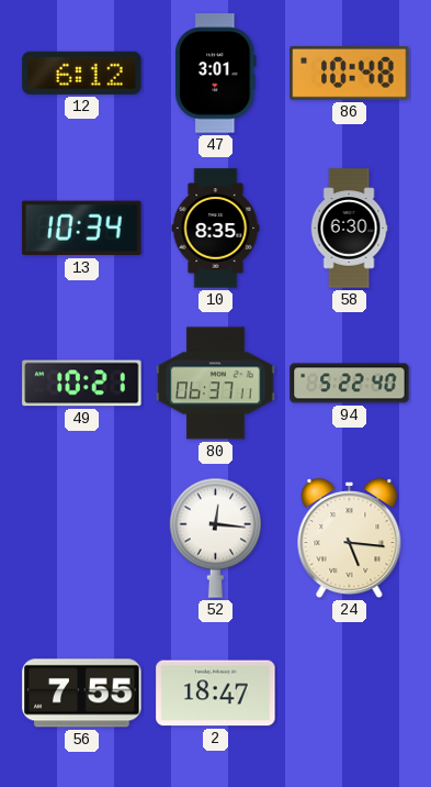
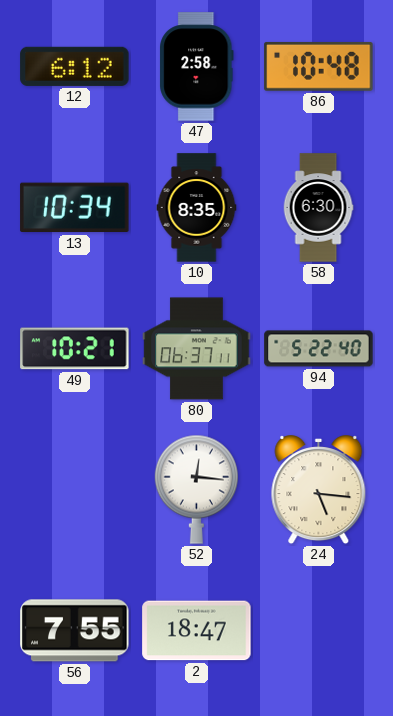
47: 3:01 -> 2:58
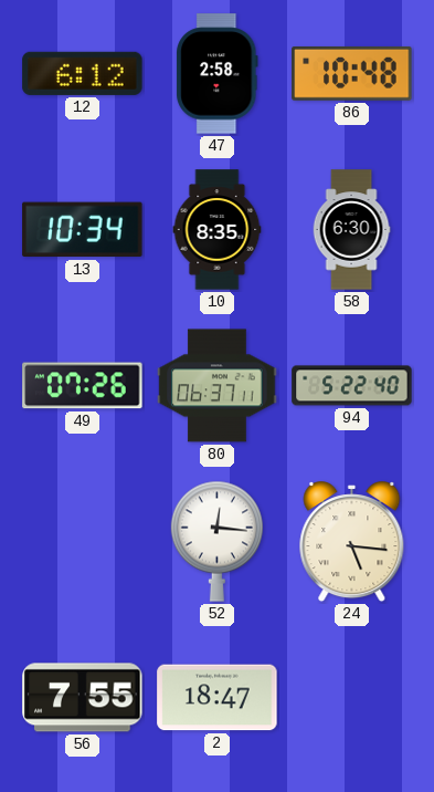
49: 10:21 -> 07:26
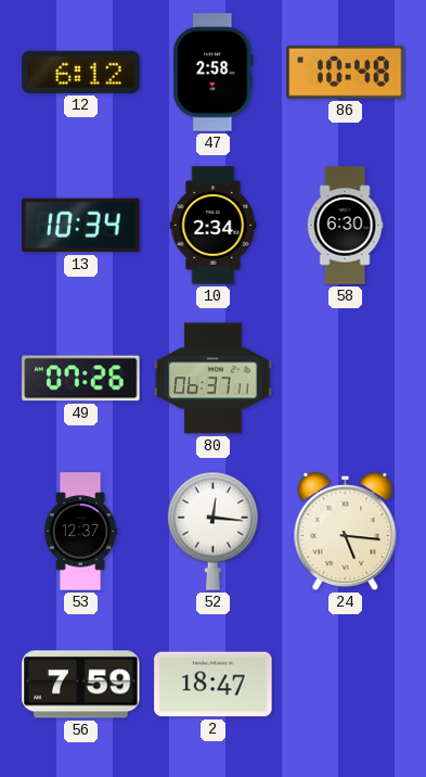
10: 8:35 -> 2:34
94: 5:22 -> none
53: none -> 12:37
56: 7:55 -> 7:59
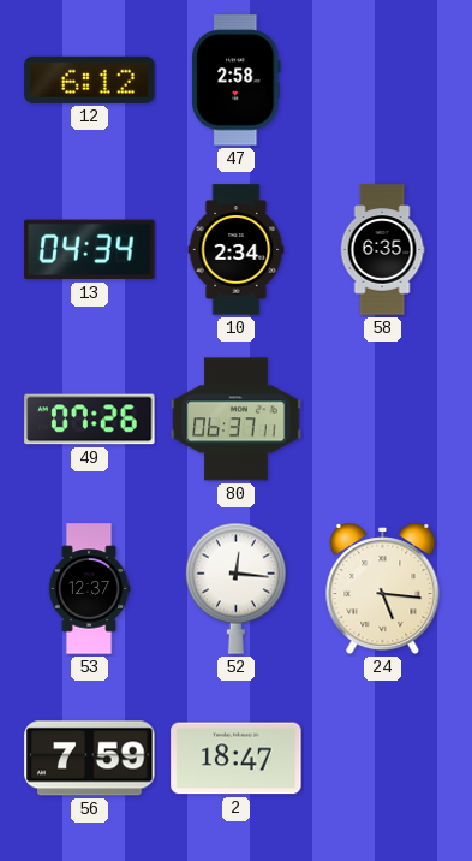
86: 10:48 -> none
13: 10:34 -> 04:34
58: 6:30 -> 6:35
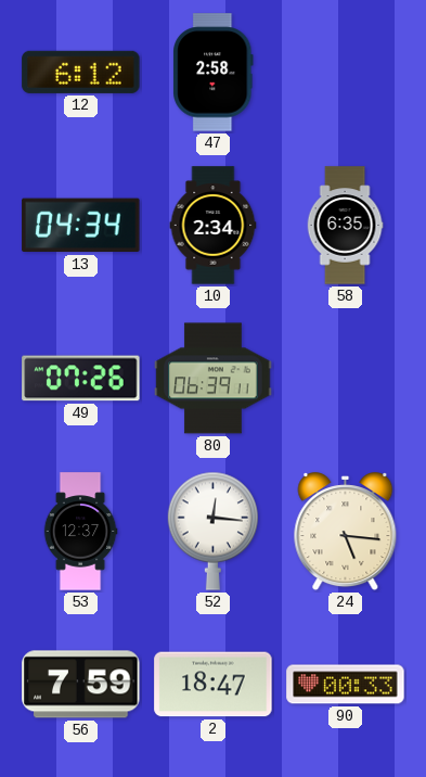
80: 06:37 -> 06:39
90: none -> 00:33
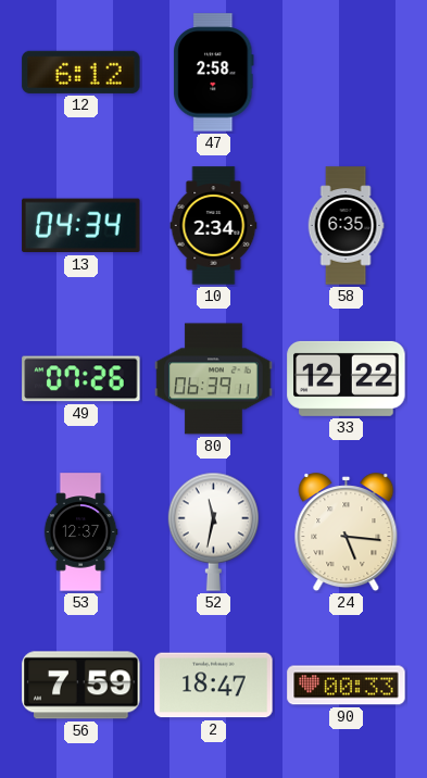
33: none -> 12:22
52: 12:16 -> 11:32
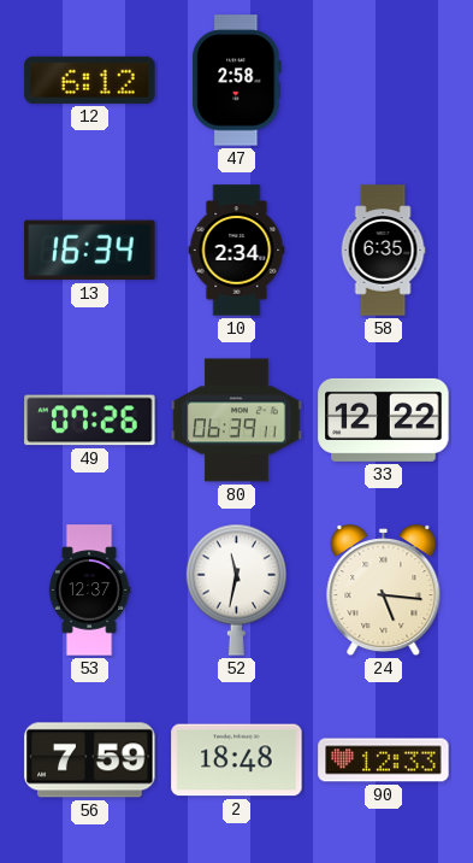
13: 04:34 -> 16:34
2: 18:47 -> 18:48
90: 00:33 -> 12:33
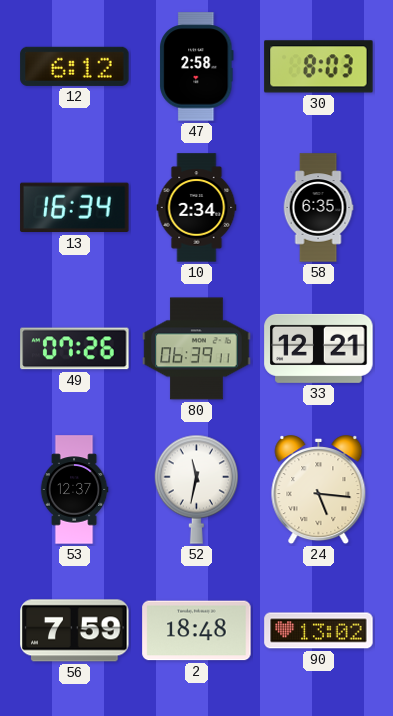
30: none -> 8:03
33: 12:22 -> 12:21
90: 12:33 -> 13:02
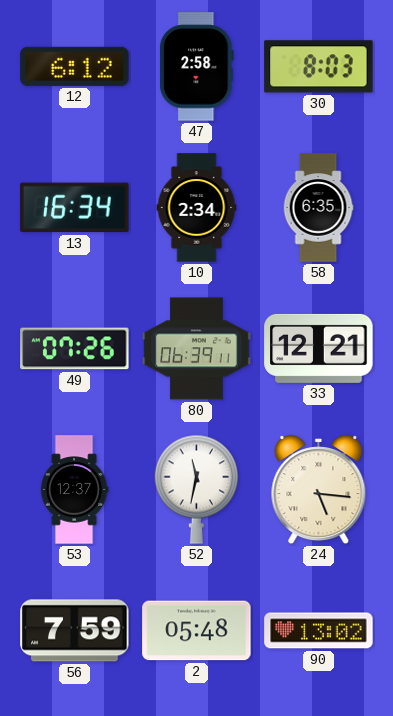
2: 18:48 -> 05:48
